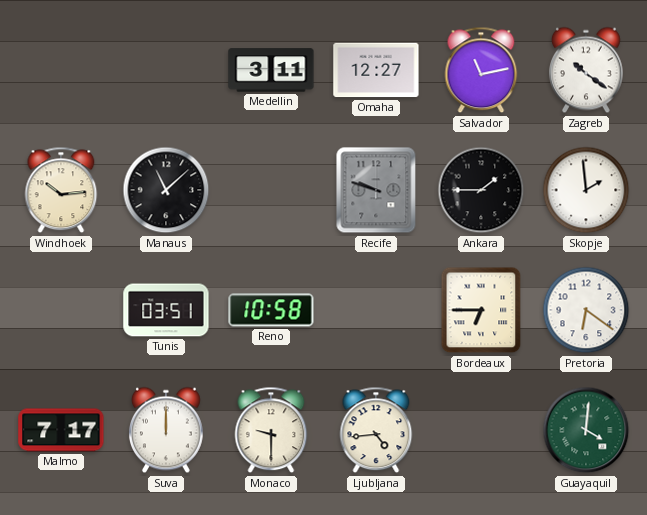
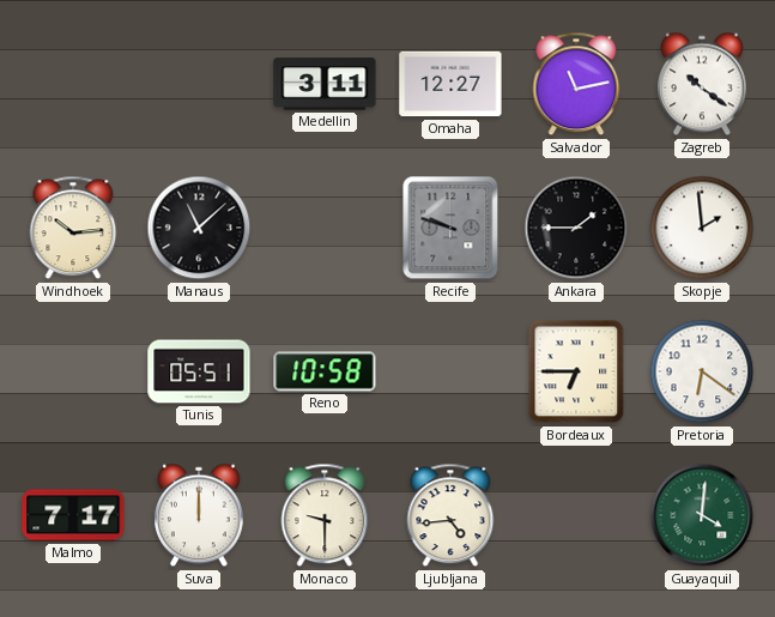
Tunis: 03:51 -> 05:51
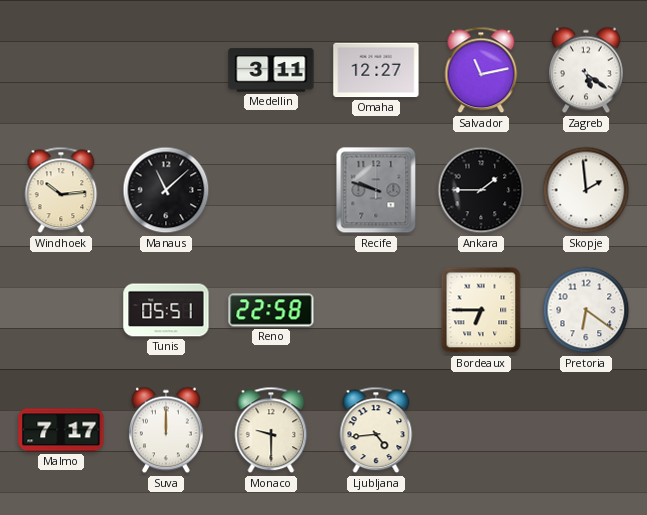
Zagreb: 10:21 -> 5:21
Reno: 10:58 -> 22:58
Guayaquil: 4:01 -> none
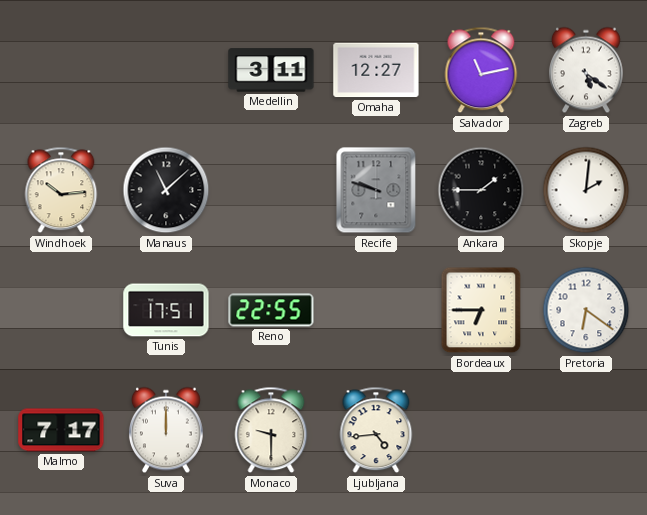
Skopje: 1:59 -> 2:01
Tunis: 05:51 -> 17:51
Reno: 22:58 -> 22:55
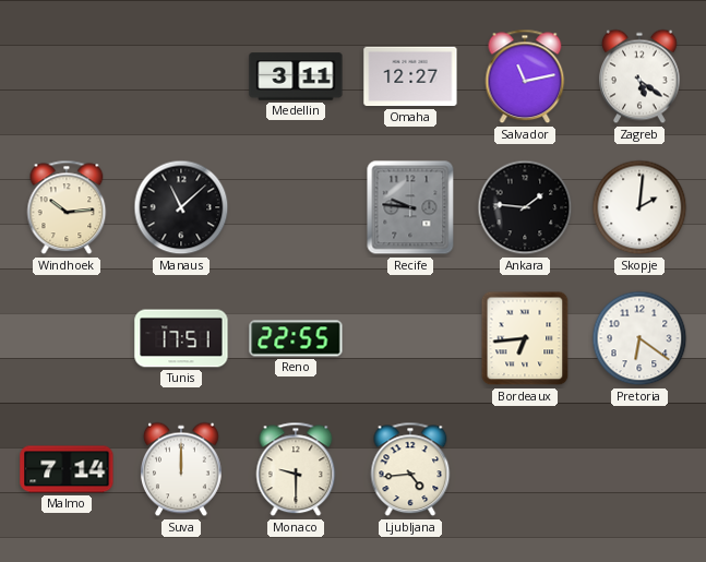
Recife: 9:48 -> 9:46
Ankara: 1:45 -> 1:46
Bordeaux: 6:45 -> 6:44
Malmo: 7:17 -> 7:14
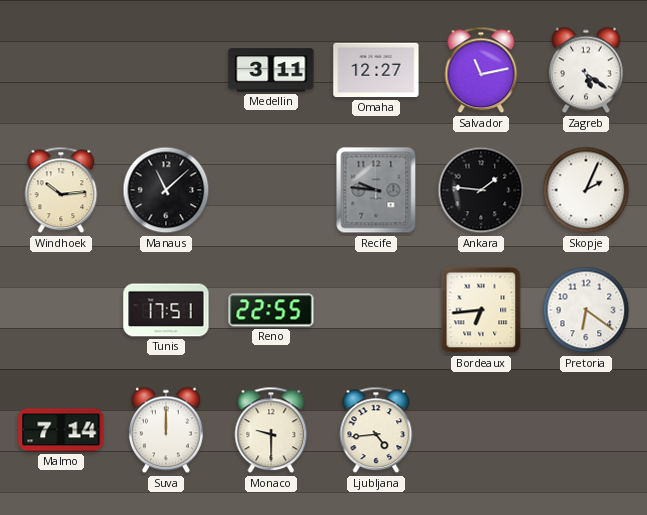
Skopje: 2:01 -> 2:04
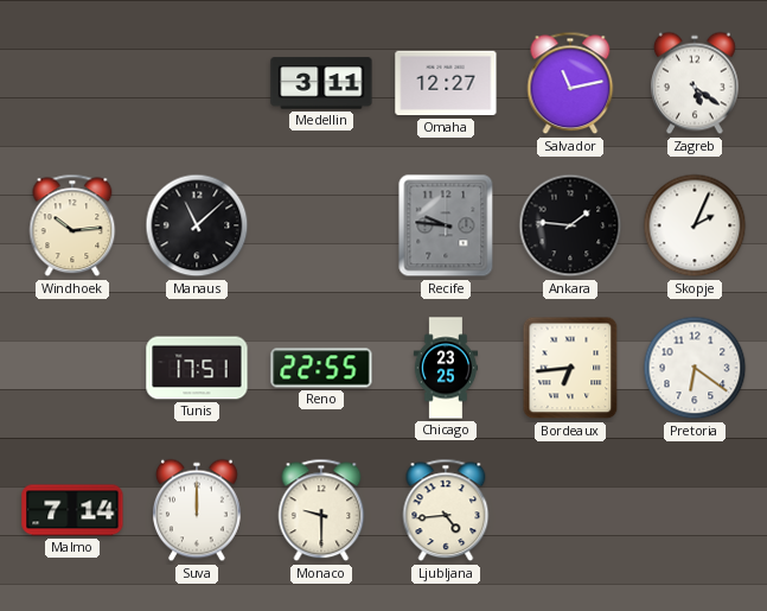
Chicago: none -> 23:25
